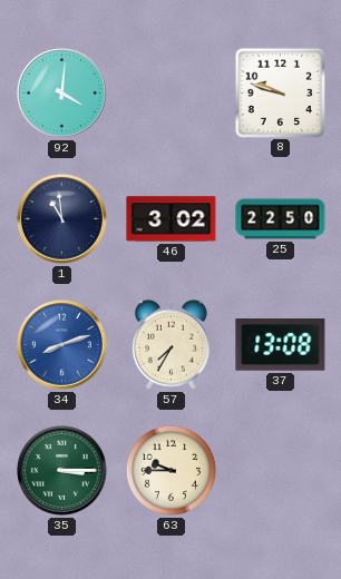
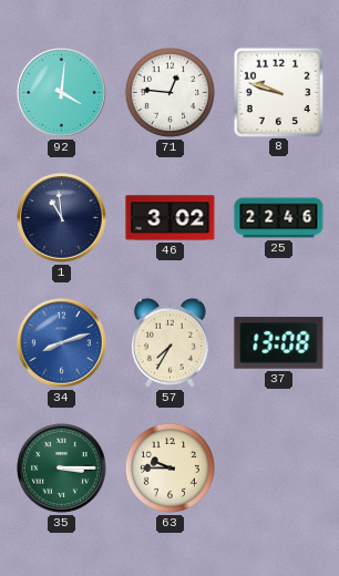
71: none -> 12:46
25: 22:50 -> 22:46
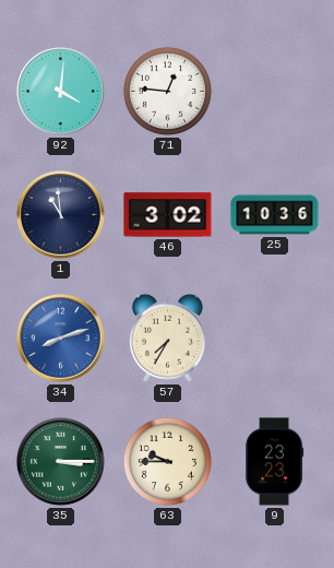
8: 9:48 -> none
25: 22:46 -> 10:36
37: 13:08 -> none
9: none -> 23:23
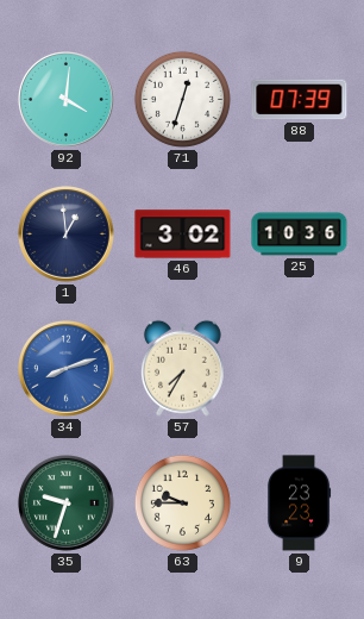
71: 12:46 -> 12:33
88: none -> 07:39
1: 10:59 -> 12:59
35: 3:15 -> 9:33
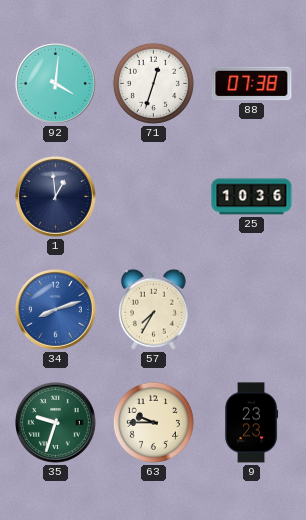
88: 07:39 -> 07:38
46: 3:02 -> none
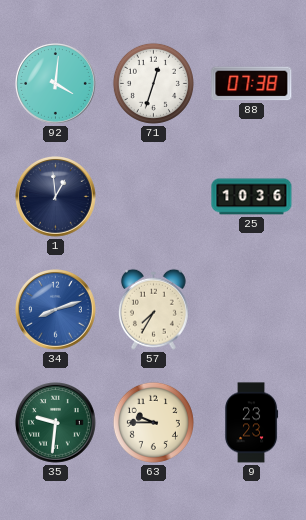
35: 9:33 -> 9:31
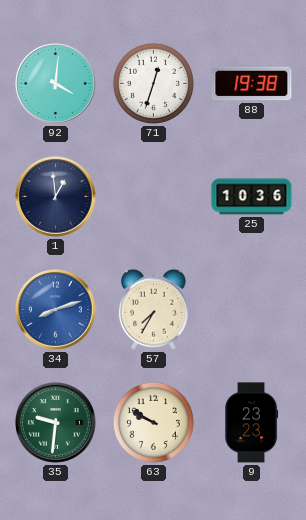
88: 07:38 -> 19:38
63: 9:45 -> 9:50
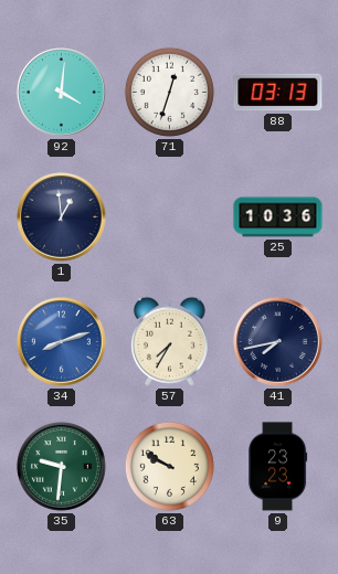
88: 19:38 -> 03:13
41: none -> 7:43
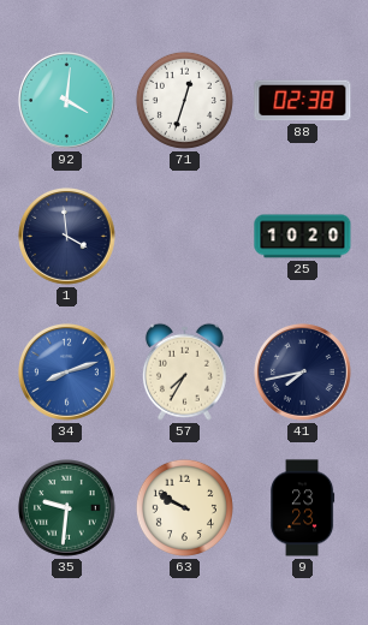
88: 03:13 -> 02:38
1: 12:59 -> 3:59
25: 10:36 -> 10:20
